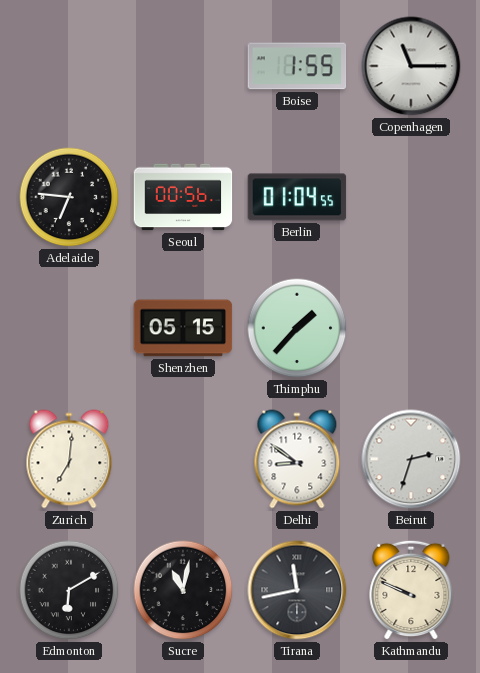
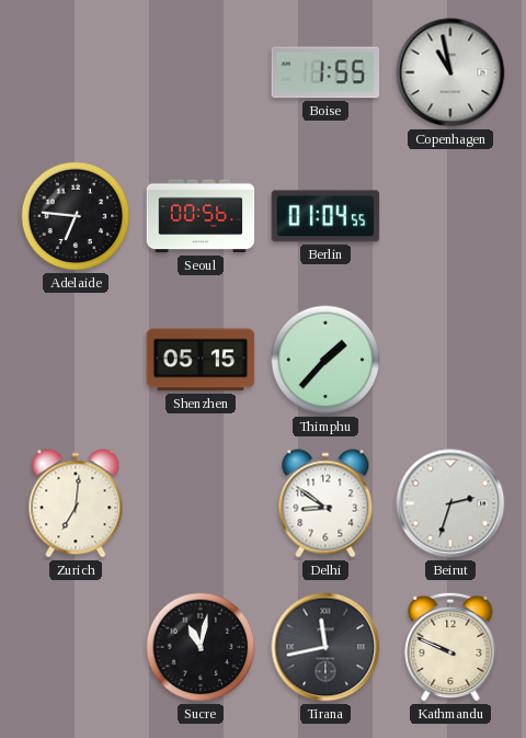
Copenhagen: 11:15 -> 10:58
Edmonton: 6:10 -> none
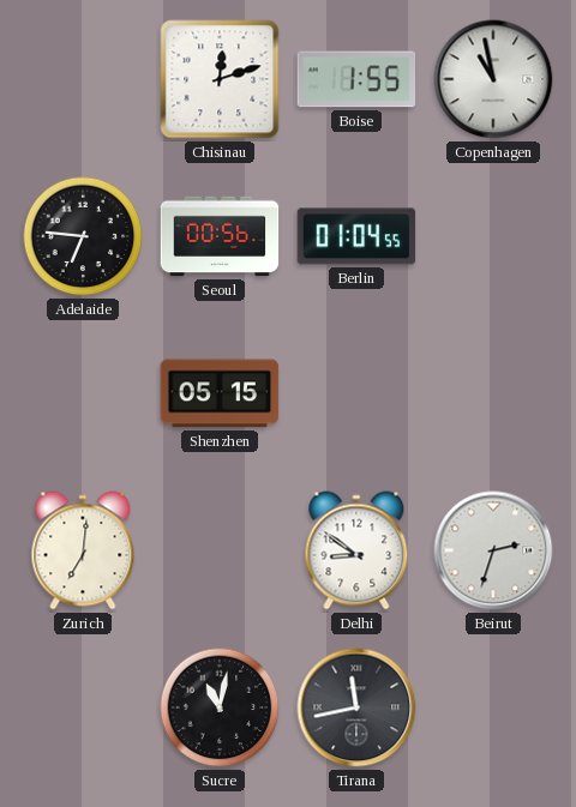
Chisinau: none -> 12:12
Thimphu: 1:37 -> none
Kathmandu: 9:49 -> none
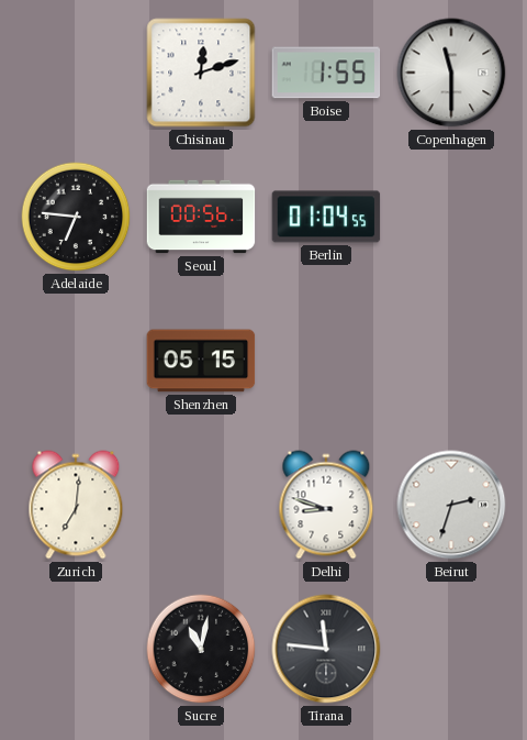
Copenhagen: 10:58 -> 11:30
Delhi: 8:51 -> 8:48
Tirana: 11:43 -> 11:46
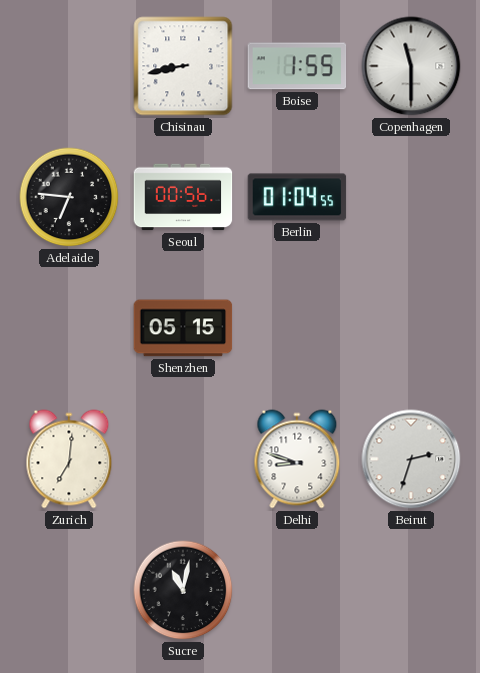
Chisinau: 12:12 -> 8:43
Tirana: 11:46 -> none
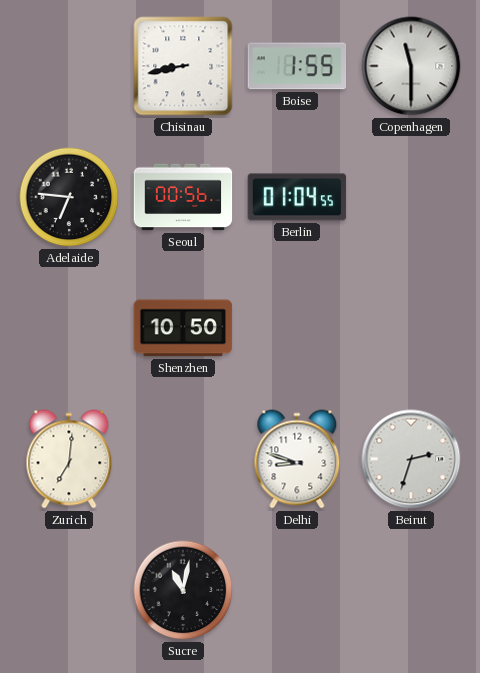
Shenzhen: 05:15 -> 10:50
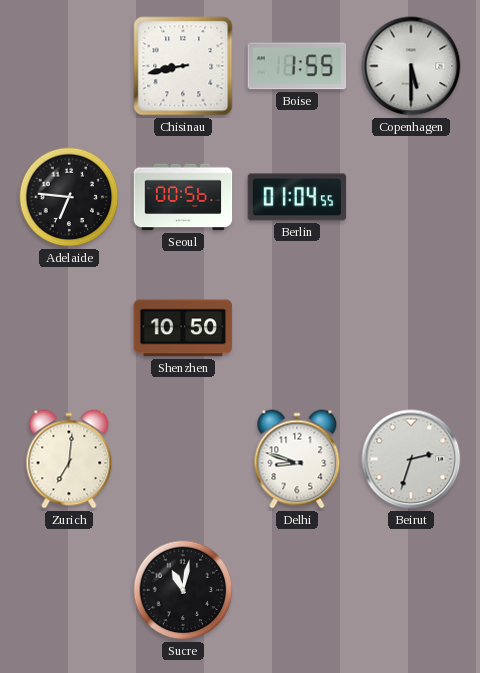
Copenhagen: 11:30 -> 5:30
